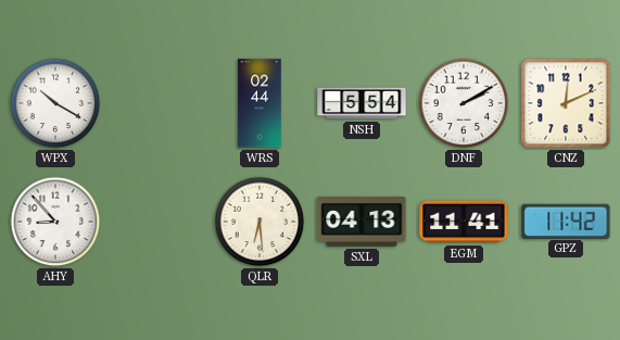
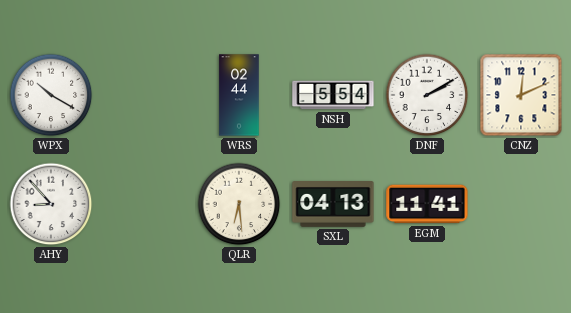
GPZ: 11:42 -> none
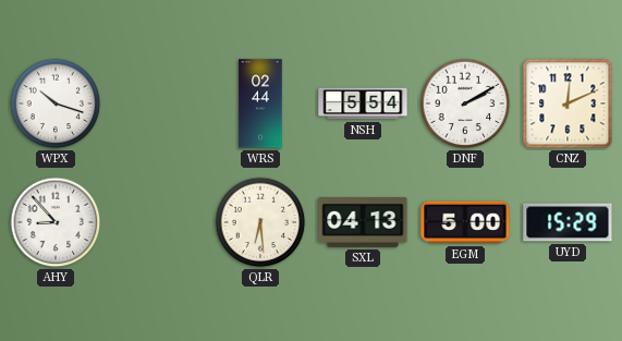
WPX: 10:20 -> 10:18
EGM: 11:41 -> 5:00
UYD: none -> 15:29
